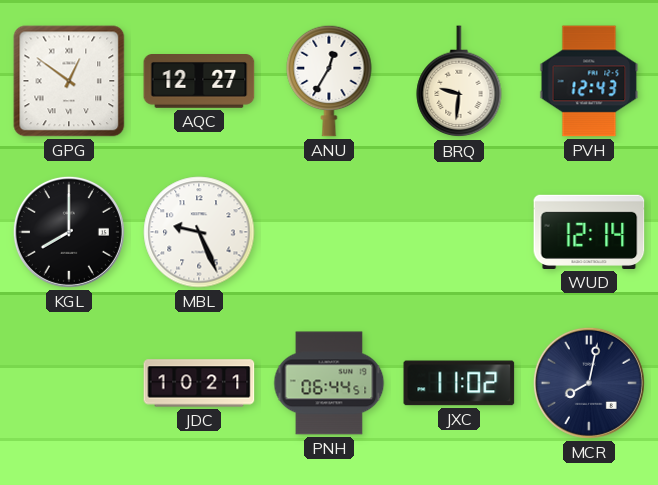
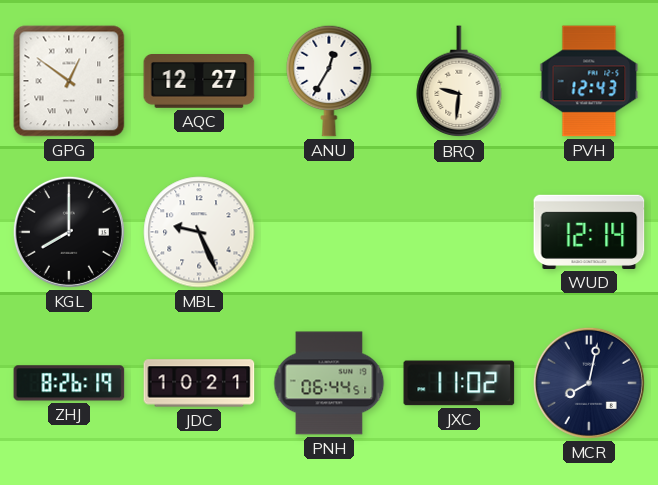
ZHJ: none -> 8:26
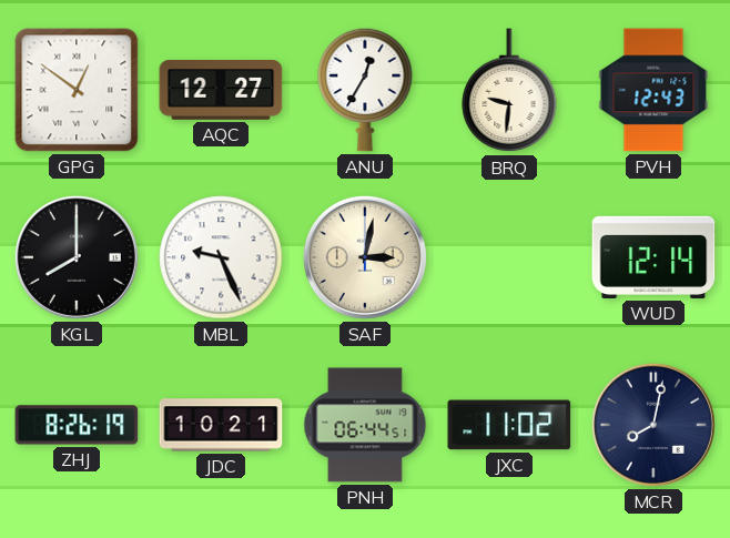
SAF: none -> 3:02
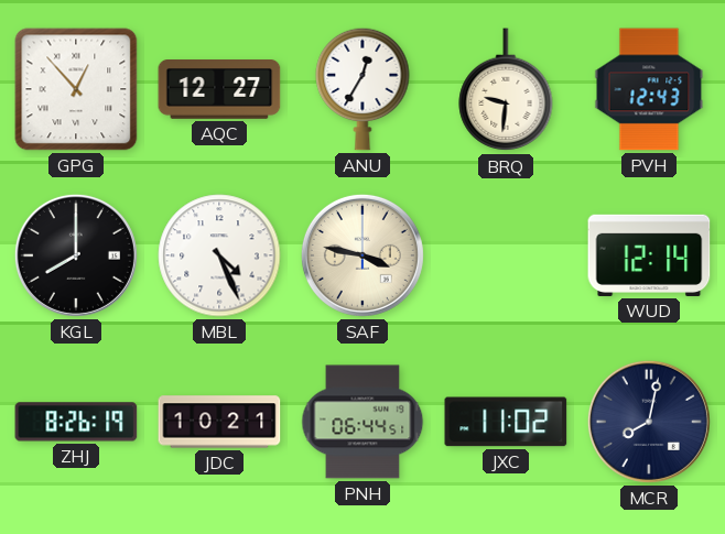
GPG: 12:51 -> 12:53
MBL: 9:26 -> 4:26
SAF: 3:02 -> 3:47
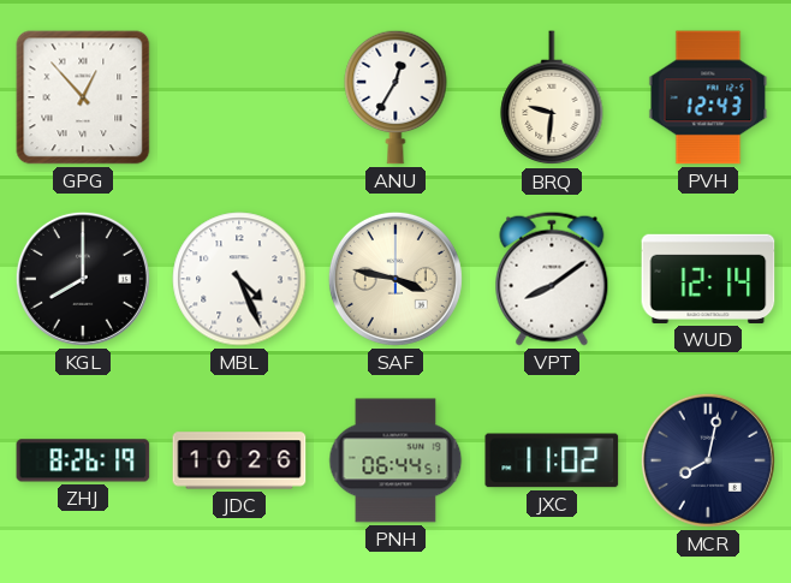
AQC: 12:27 -> none
VPT: none -> 8:09
JDC: 10:21 -> 10:26
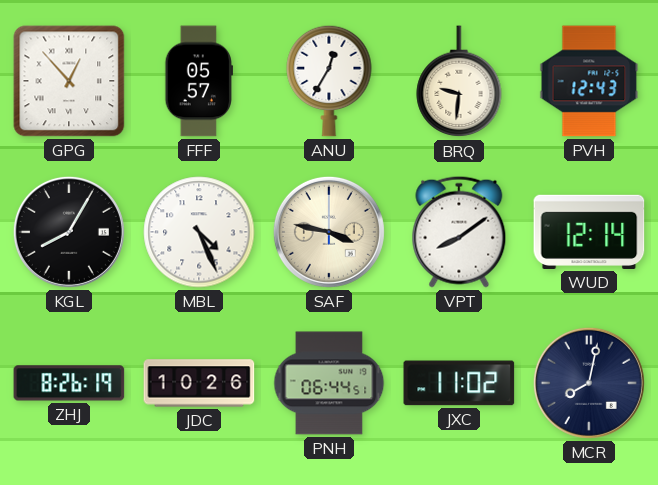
FFF: none -> 05:57
KGL: 8:00 -> 8:05
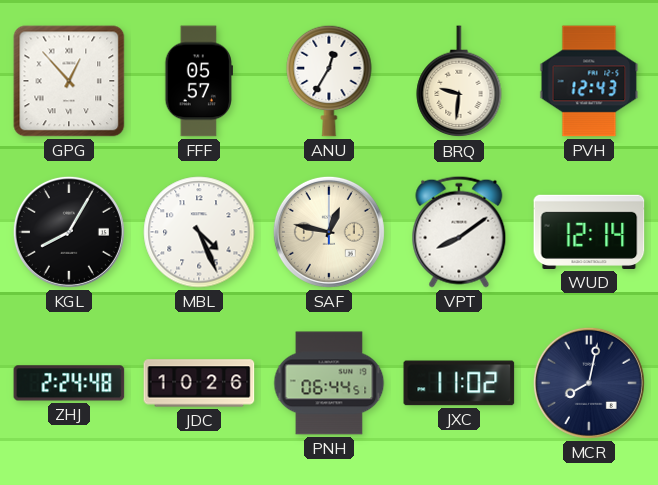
SAF: 3:47 -> 12:47
ZHJ: 8:26 -> 2:24
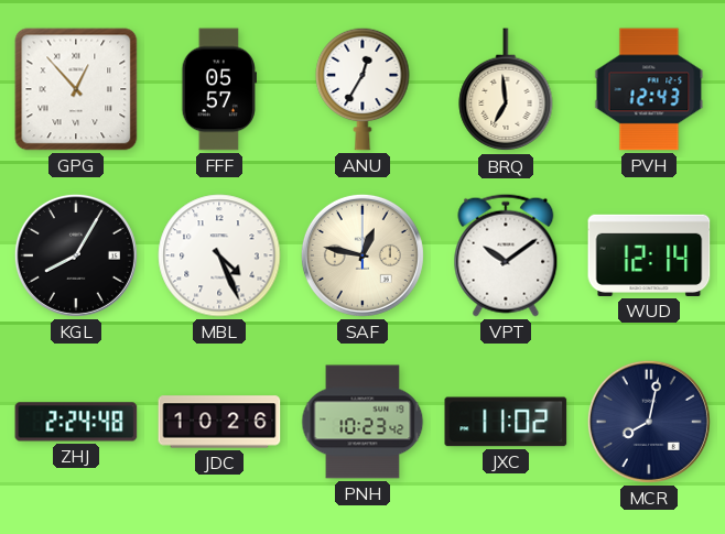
BRQ: 9:31 -> 6:59
VPT: 8:09 -> 10:09
PNH: 06:44 -> 10:23
